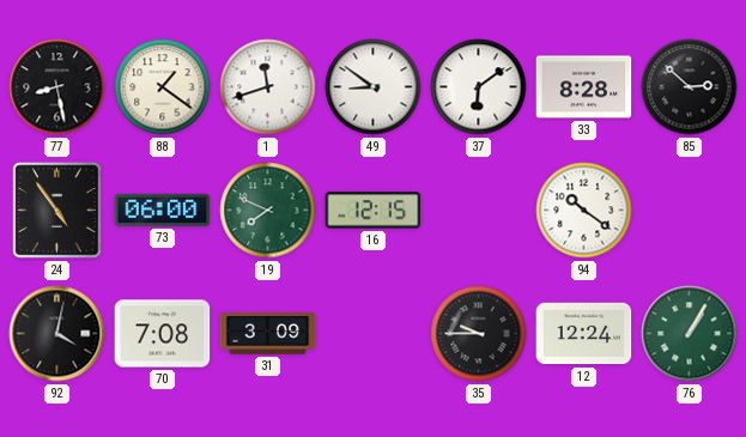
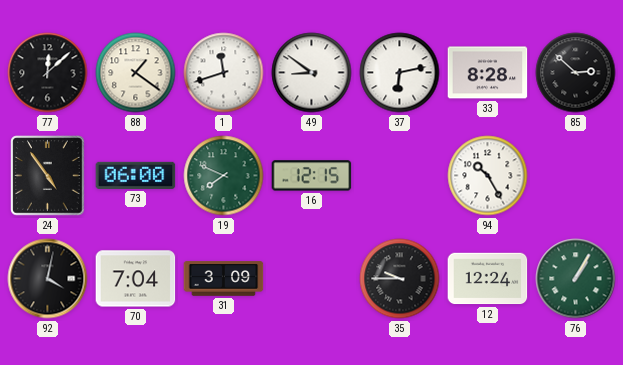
77: 8:28 -> 12:08
37: 6:09 -> 6:13
94: 10:21 -> 10:25
70: 7:08 -> 7:04
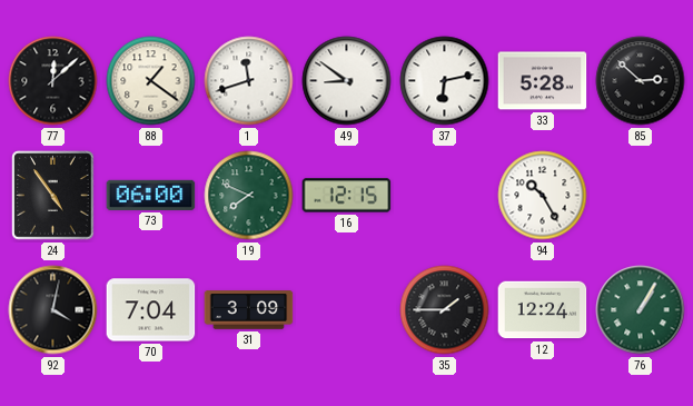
33: 8:28 -> 5:28
35: 9:45 -> 1:45
